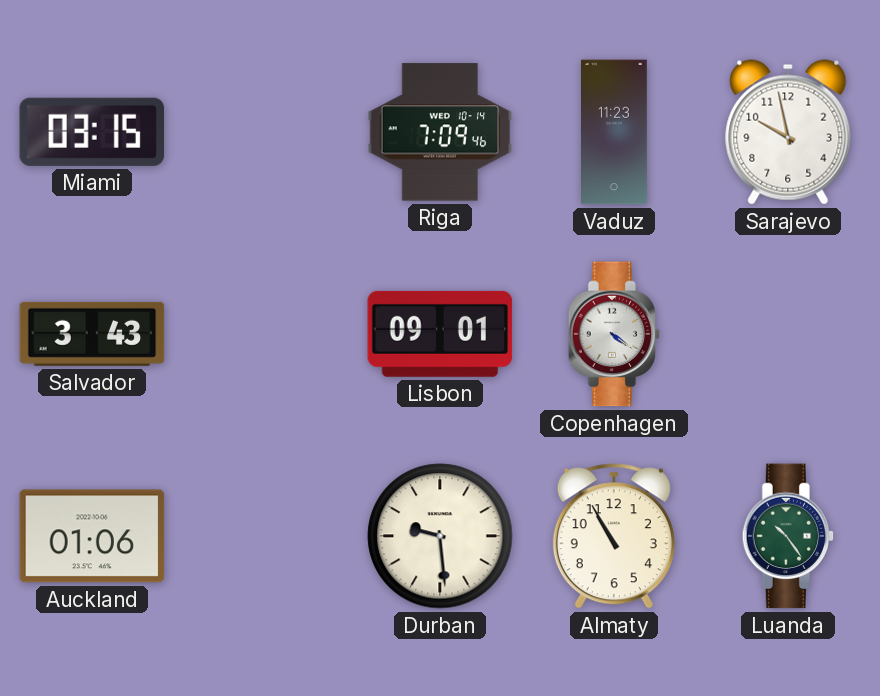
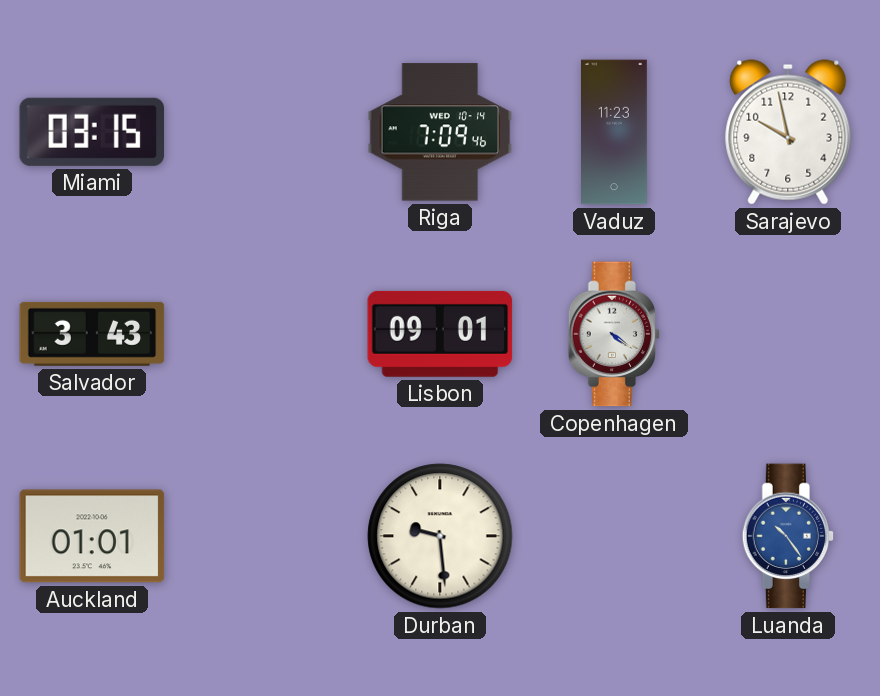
Auckland: 01:06 -> 01:01
Almaty: 10:55 -> none
Luanda dial: green -> blue
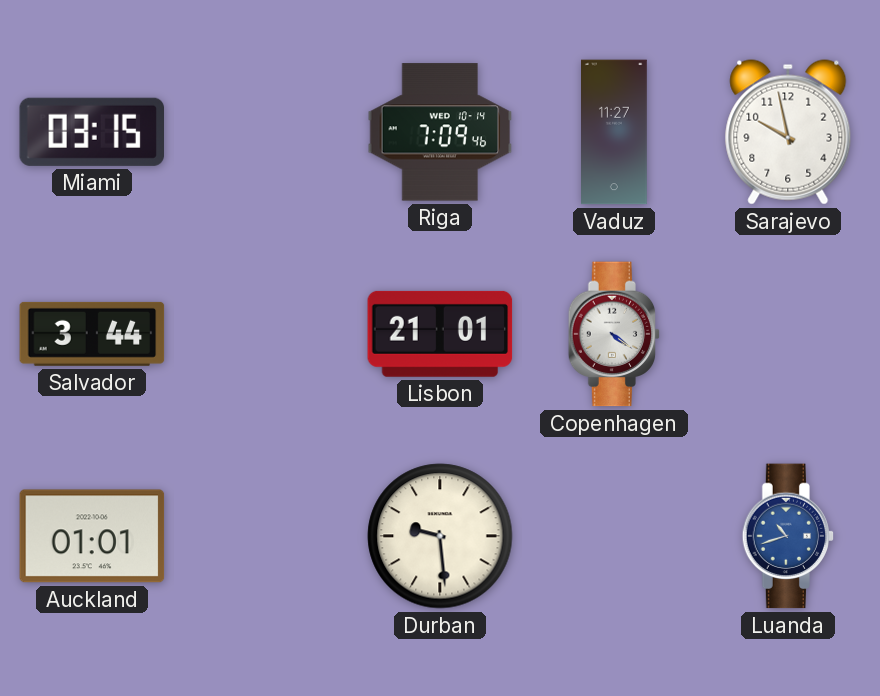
Vaduz: 11:23 -> 11:27
Salvador: 3:43 -> 3:44
Lisbon: 09:01 -> 21:01
Luanda: 10:24 -> 10:42
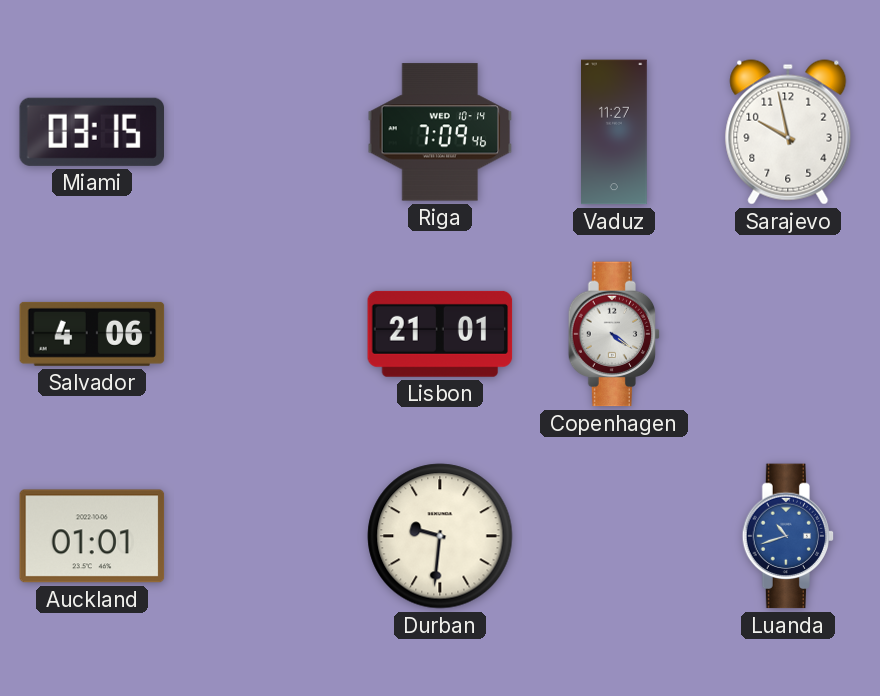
Salvador: 3:44 -> 4:06
Durban: 9:29 -> 9:31
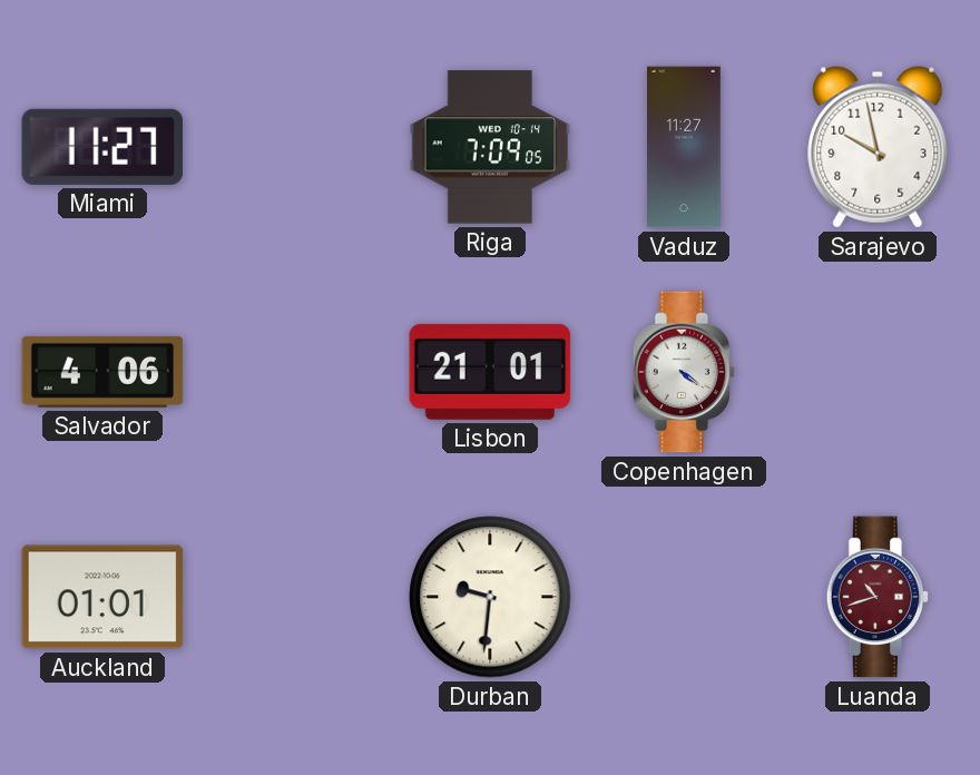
Miami: 03:15 -> 11:27
Riga: 7:09:46 -> 7:09:05
Luanda dial: blue -> burgundy
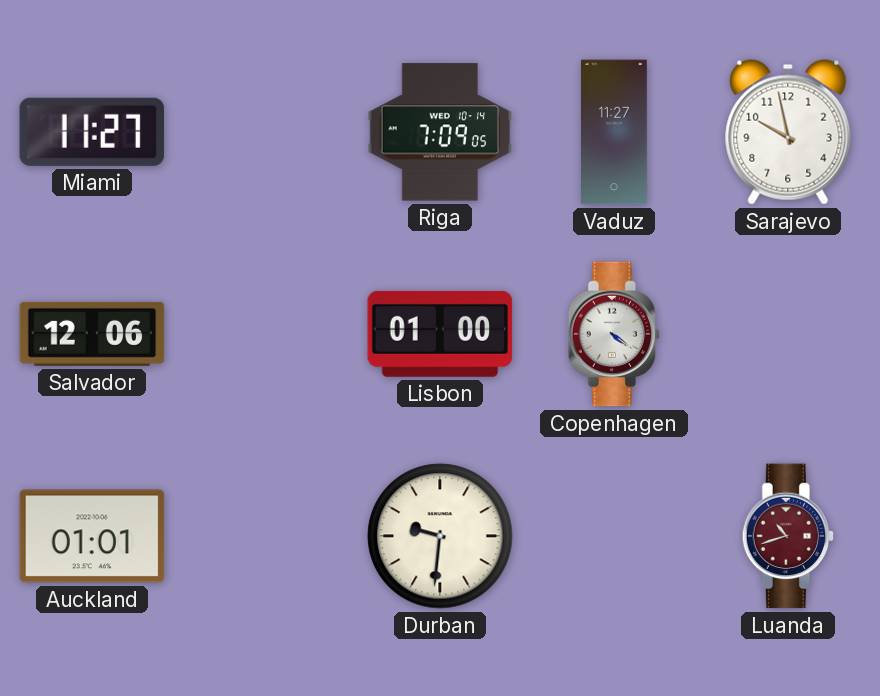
Salvador: 4:06 -> 12:06
Lisbon: 21:01 -> 01:00
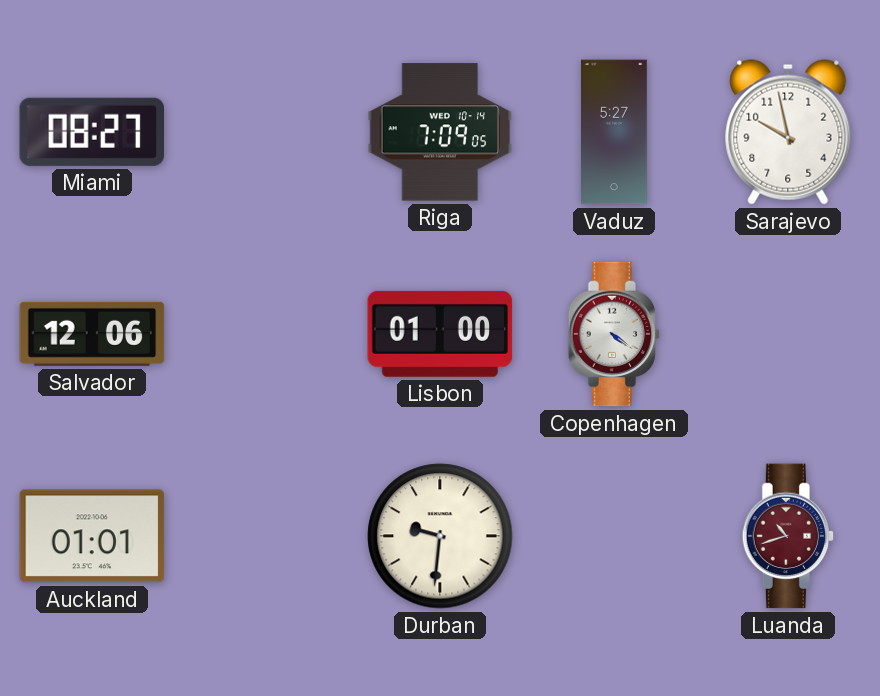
Miami: 11:27 -> 08:27
Vaduz: 11:27 -> 5:27
